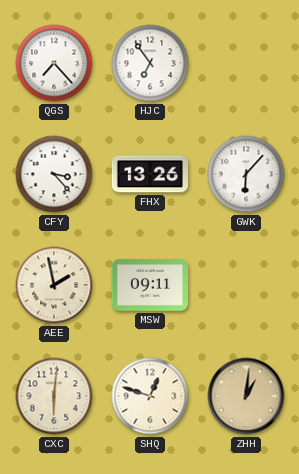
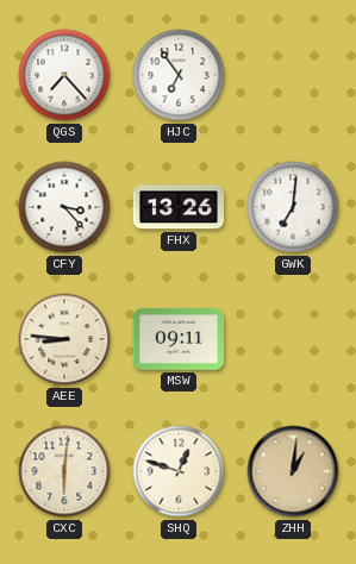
GWK: 6:07 -> 7:01
AEE: 1:58 -> 8:46
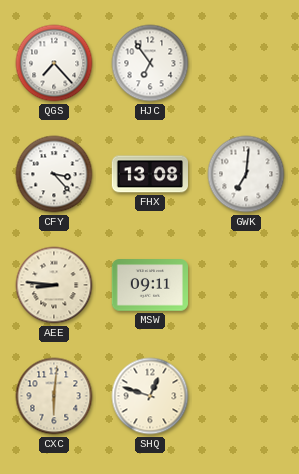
FHX: 13:26 -> 13:08
ZHH: 1:01 -> none
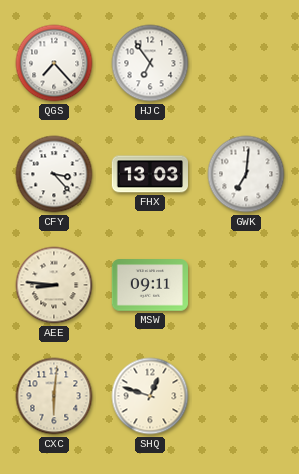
FHX: 13:08 -> 13:03
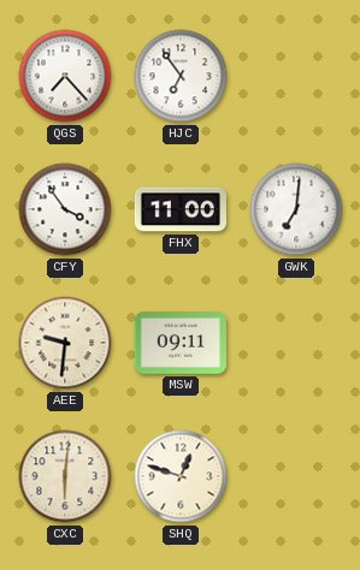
CFY: 3:23 -> 3:54
FHX: 13:03 -> 11:00
AEE: 8:46 -> 9:31
